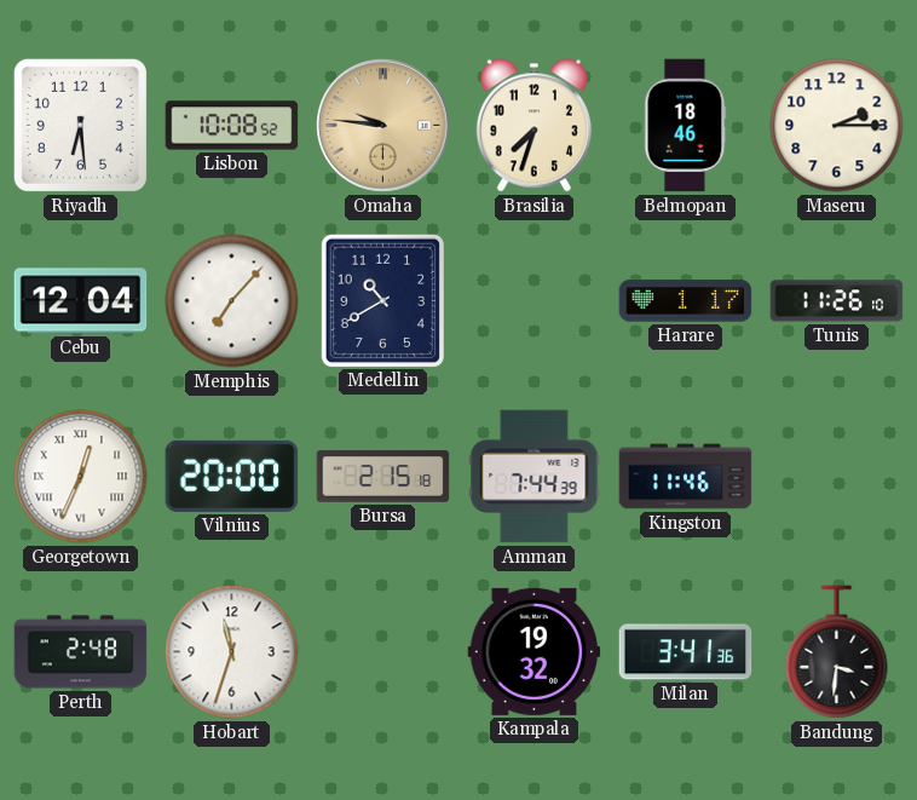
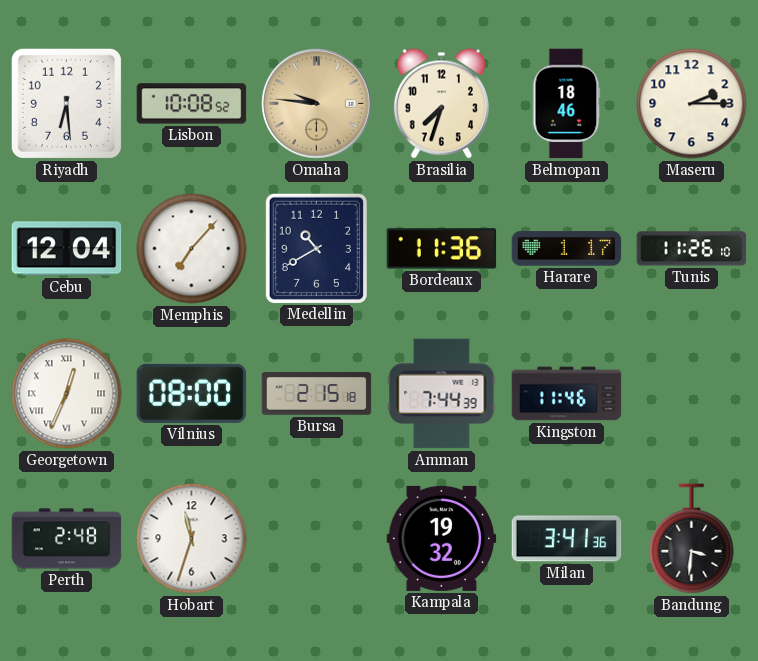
Bordeaux: none -> 11:36
Vilnius: 20:00 -> 08:00
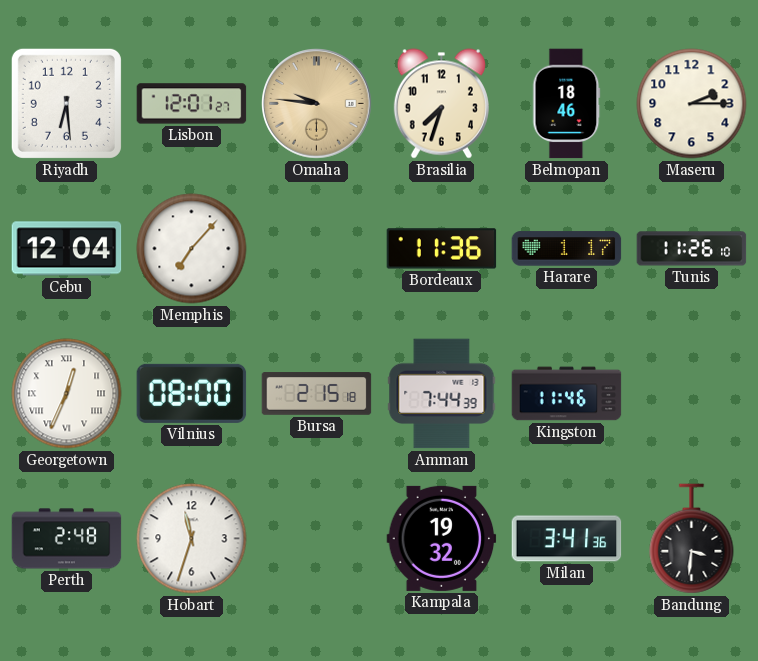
Lisbon: 10:08 -> 12:01
Medellin: 10:40 -> none
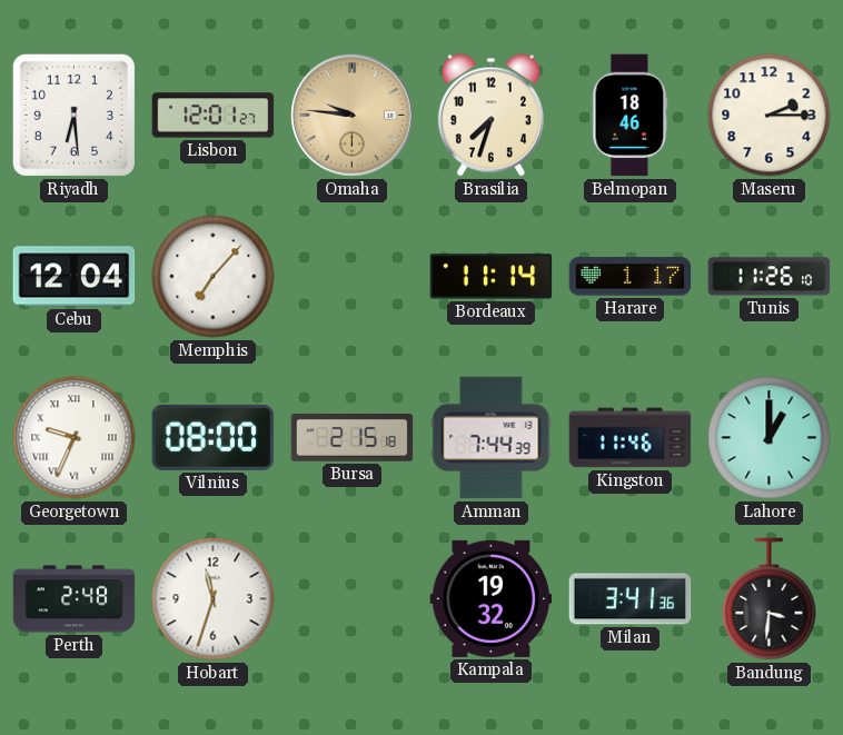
Bordeaux: 11:36 -> 11:14
Georgetown: 12:34 -> 9:34
Lahore: none -> 1:00
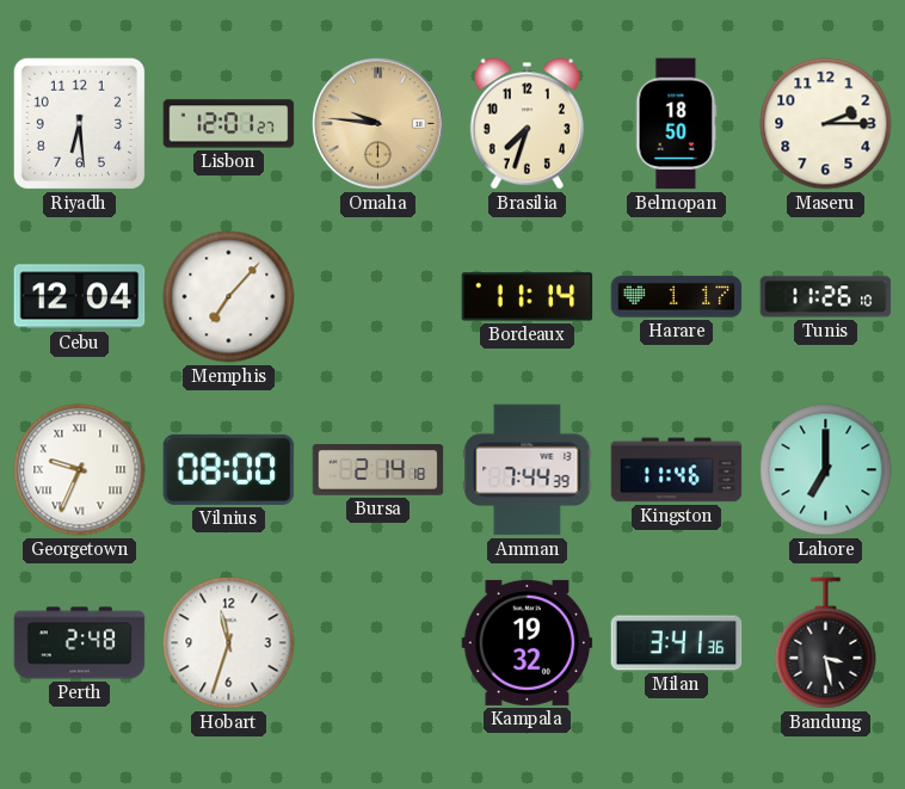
Belmopan: 18:46 -> 18:50
Bursa: 2:15 -> 2:14
Lahore: 1:00 -> 7:00
Bandung: 3:31 -> 3:28
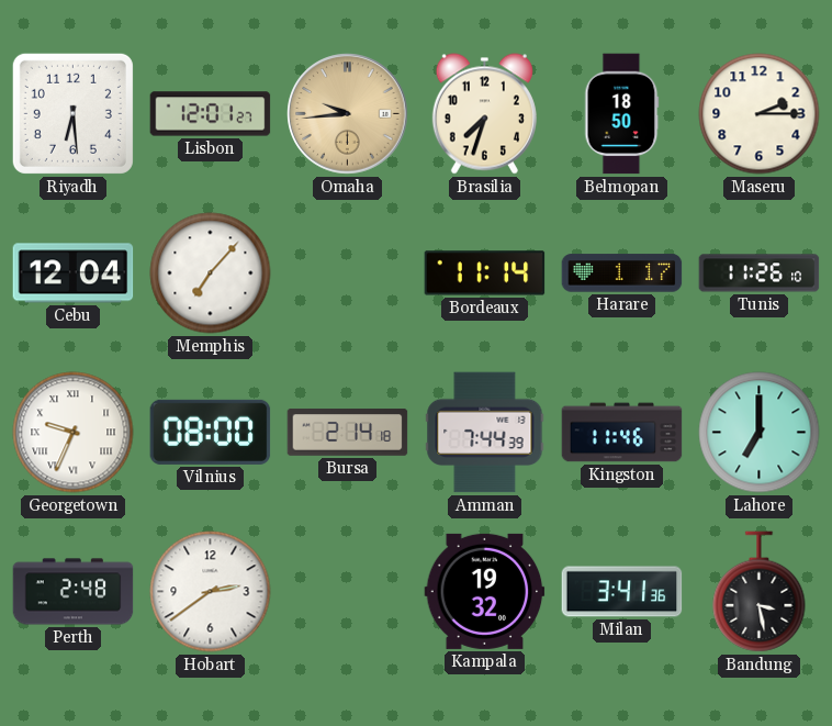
Omaha: 9:46 -> 9:44
Hobart: 11:33 -> 2:39
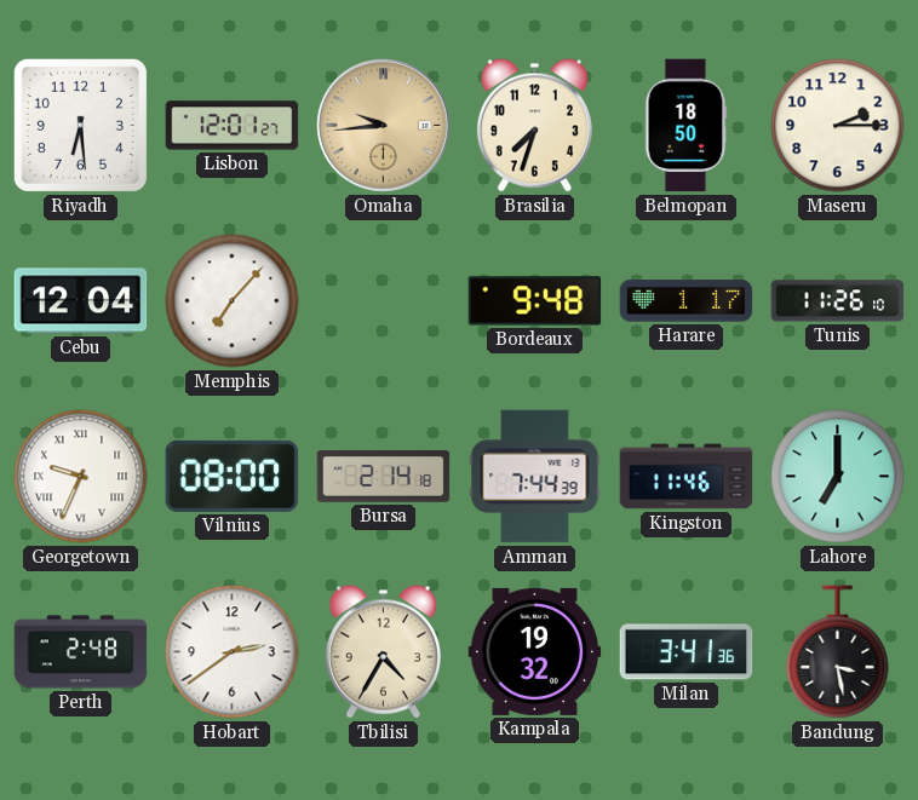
Bordeaux: 11:14 -> 9:48
Tbilisi: none -> 4:35
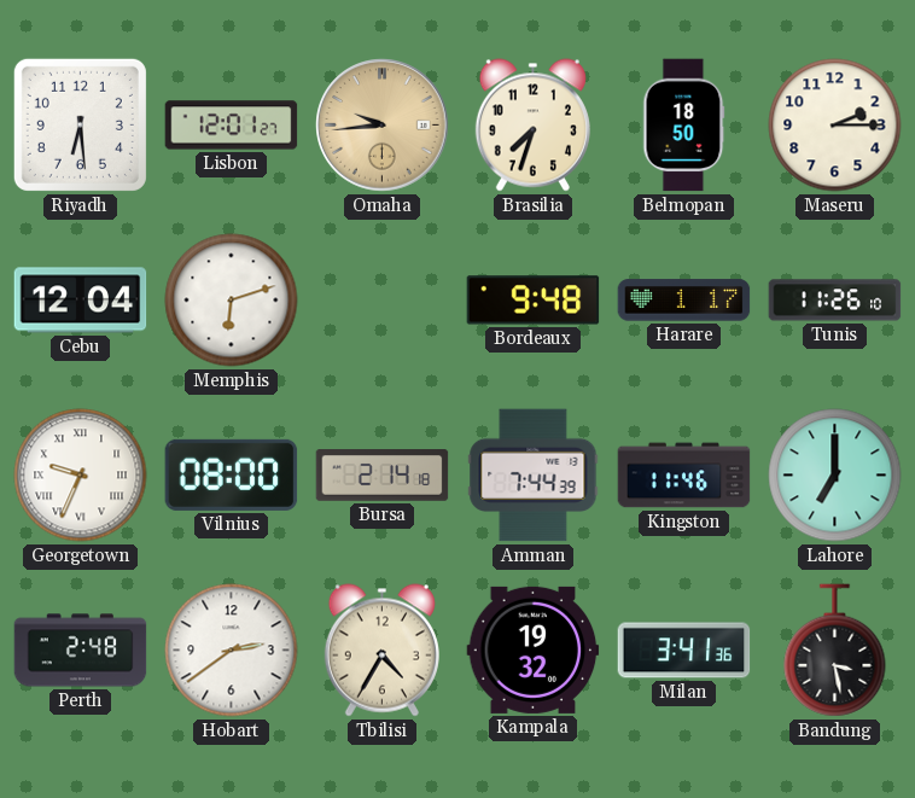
Memphis: 7:07 -> 6:12
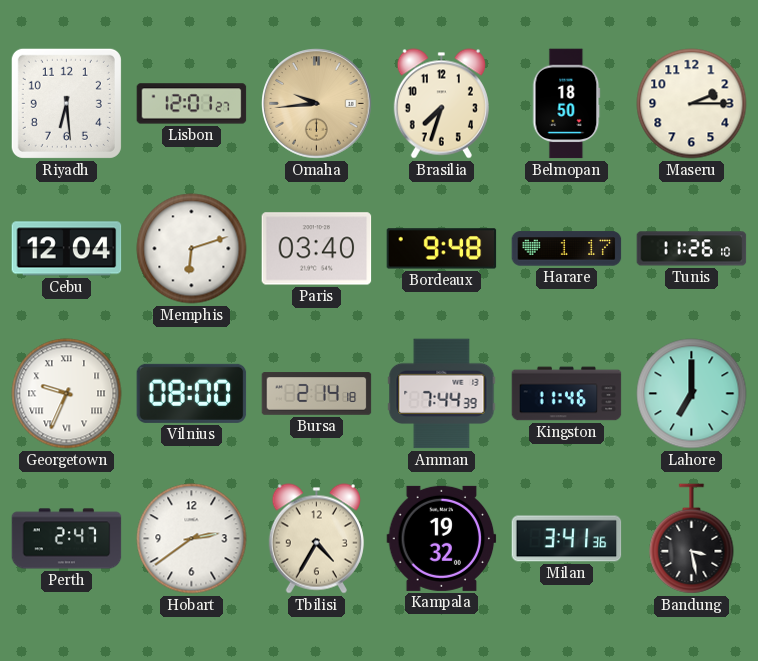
Paris: none -> 03:40
Perth: 2:48 -> 2:47
